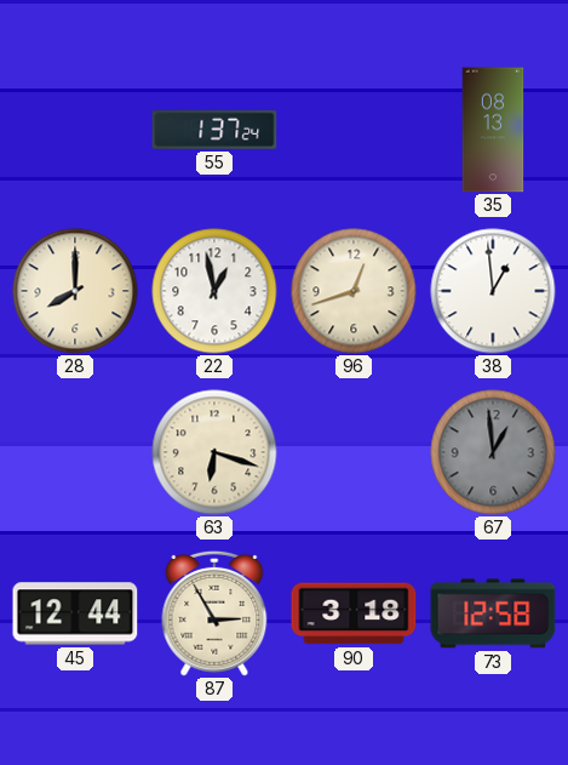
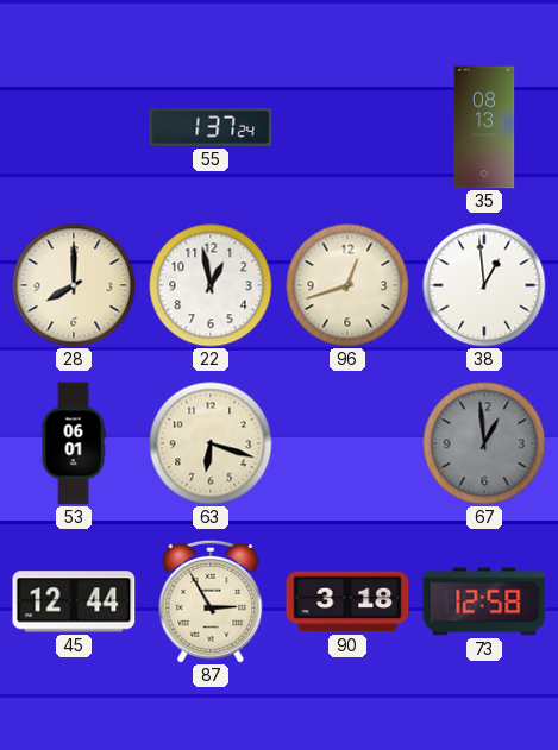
53: none -> 06:01
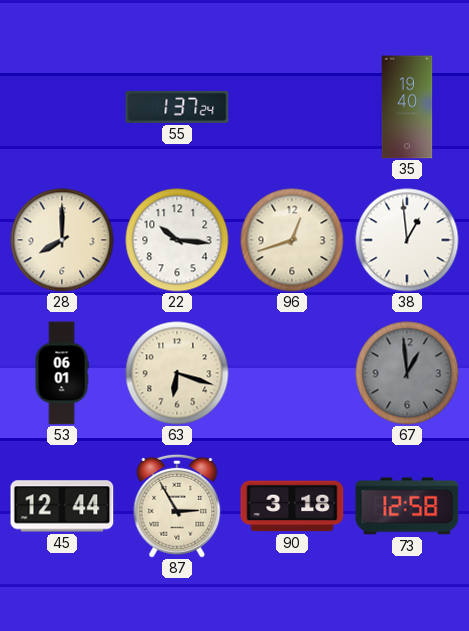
35: 08:13 -> 19:40
22: 12:58 -> 10:16
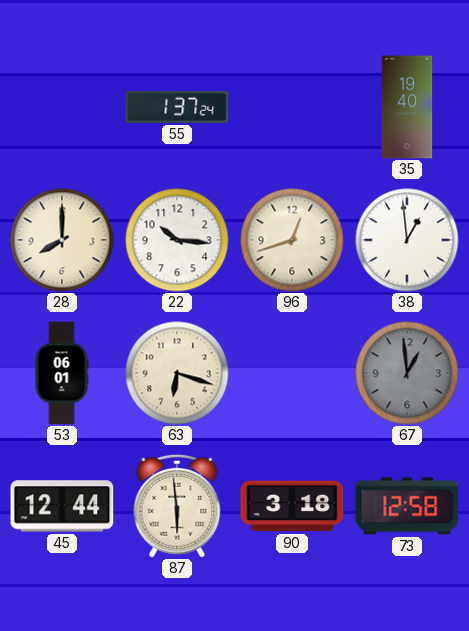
87: 2:55 -> 5:59
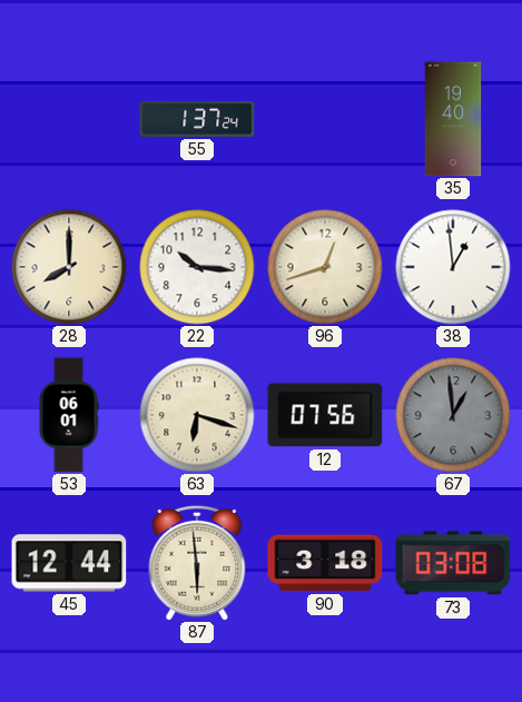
12: none -> 07:56
73: 12:58 -> 03:08
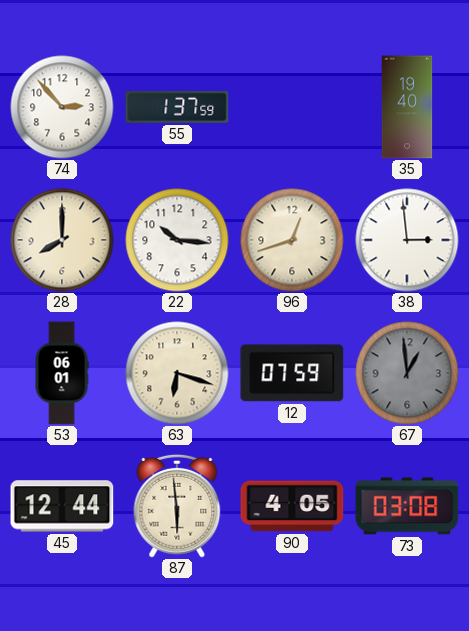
74: none -> 2:53
55: 1:37:24 -> 1:37:59
38: 12:59 -> 2:59
12: 07:56 -> 07:59
90: 3:18 -> 4:05
